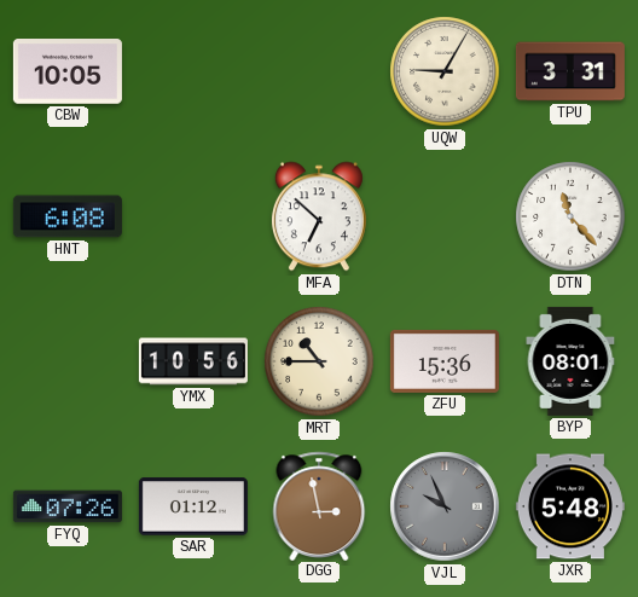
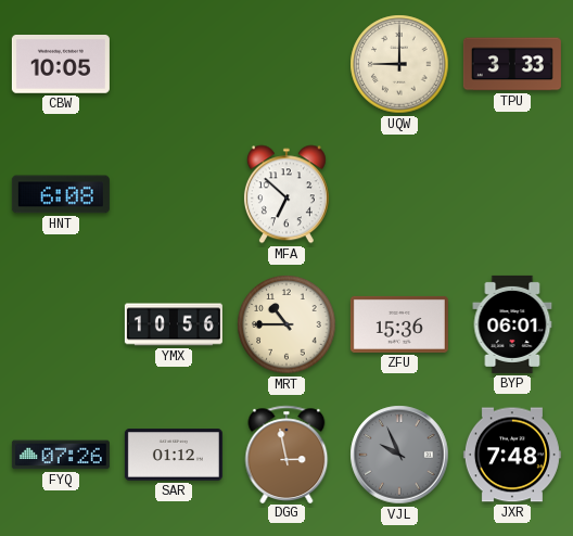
UQW: 9:05 -> 9:00
TPU: 3:31 -> 3:33
DTN: 11:23 -> none
BYP: 08:01 -> 06:01
JXR: 5:48 -> 7:48
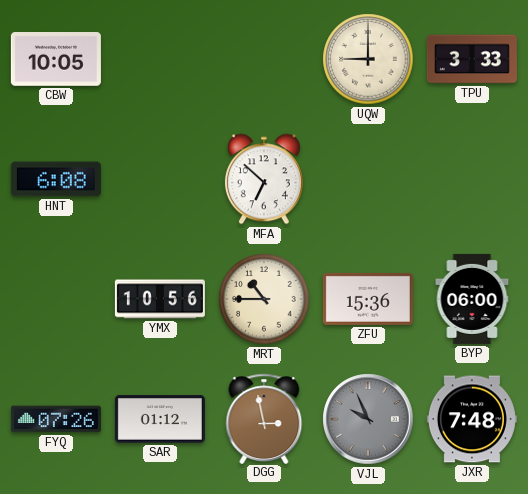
BYP: 06:01 -> 06:00
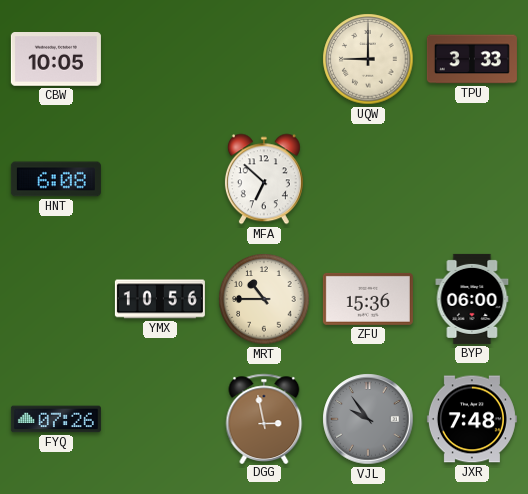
SAR: 01:12 -> none
VJL: 9:56 -> 9:54
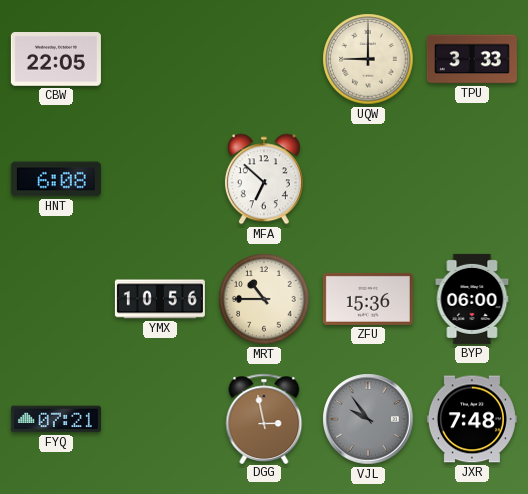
CBW: 10:05 -> 22:05
FYQ: 07:26 -> 07:21
